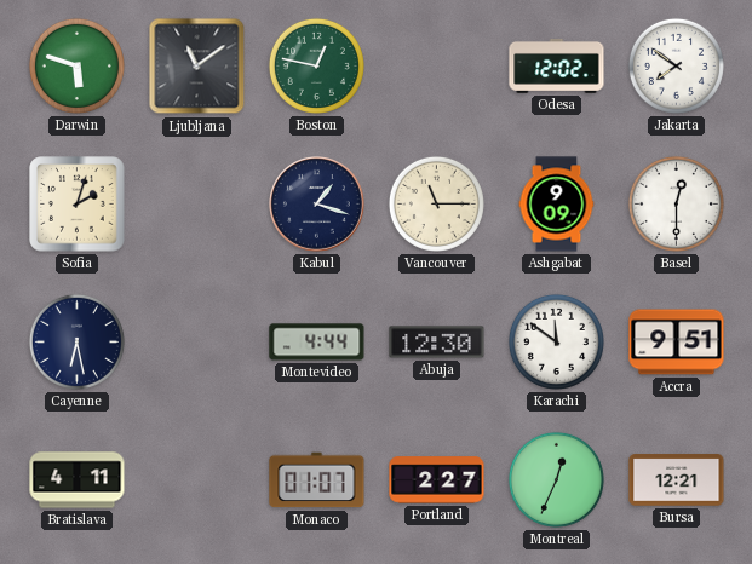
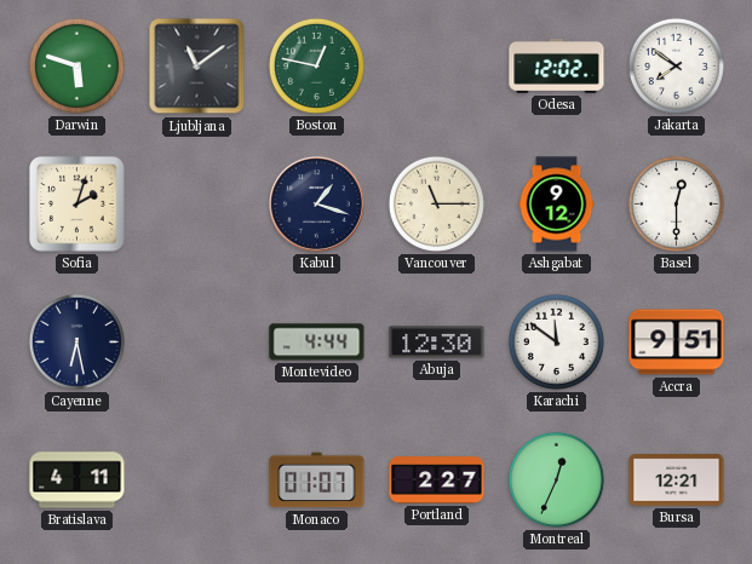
Ashgabat: 9:09 -> 9:12
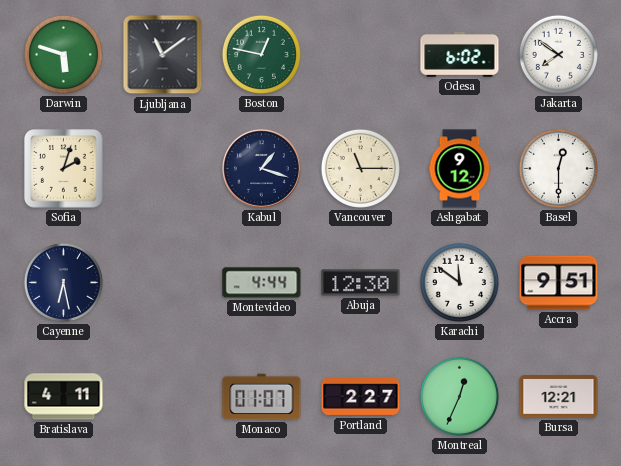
Odesa: 12:02 -> 6:02
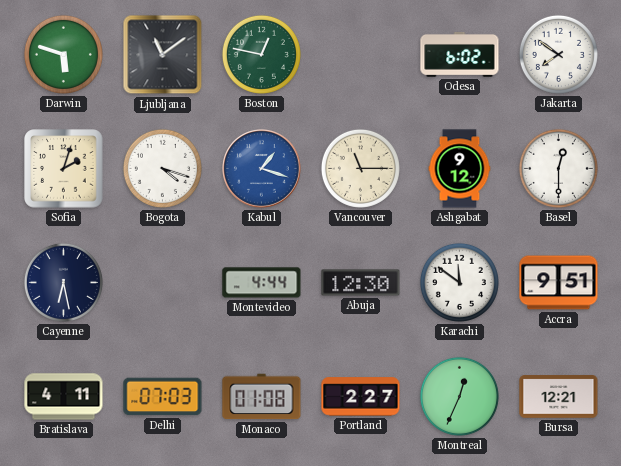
Bogota: none -> 4:18
Kabul dial: navy -> blue
Delhi: none -> 07:03
Monaco: 01:07 -> 01:08
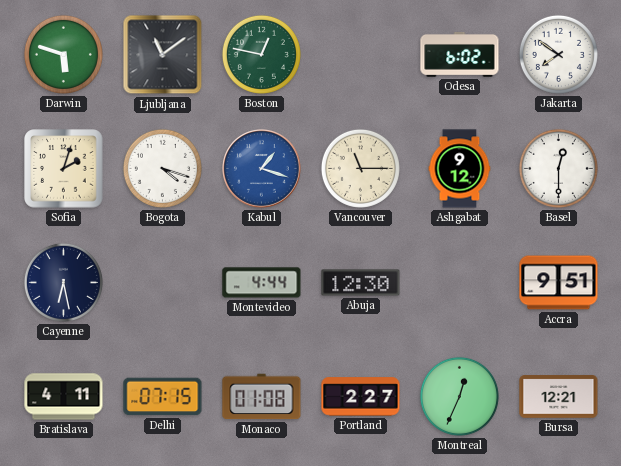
Karachi: 11:51 -> none
Delhi: 07:03 -> 07:15
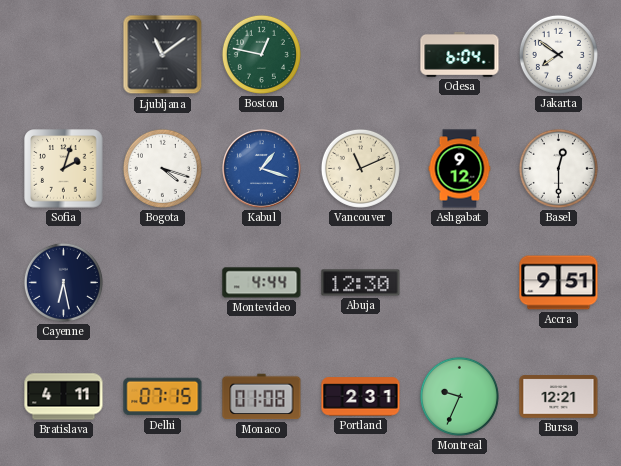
Darwin: 5:48 -> none
Odesa: 6:02 -> 6:04
Vancouver: 11:15 -> 11:11
Portland: 2:27 -> 2:31
Montreal: 12:34 -> 9:34
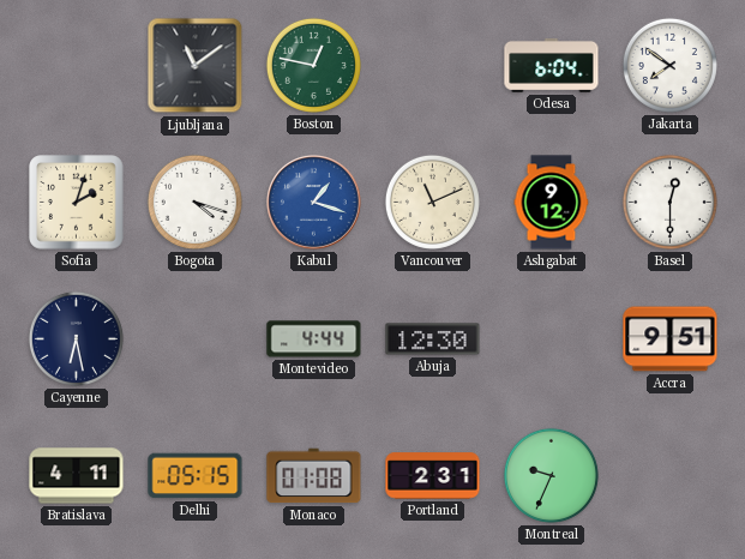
Delhi: 07:15 -> 05:15
Bursa: 12:21 -> none
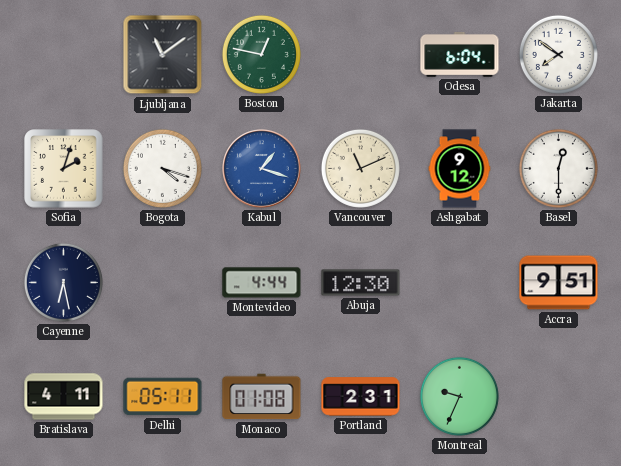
Delhi: 05:15 -> 05:11
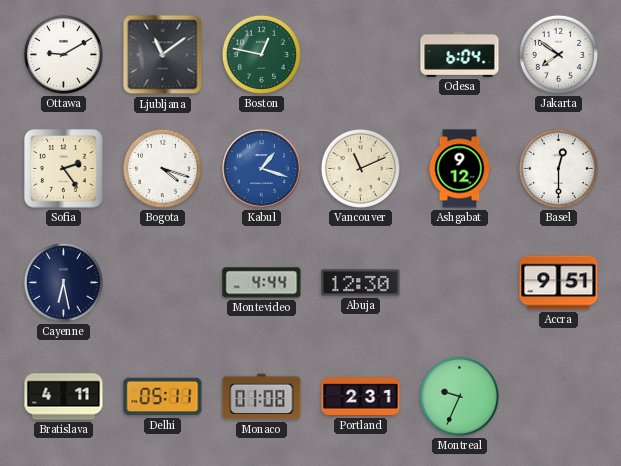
Ottawa: none -> 9:10
Sofia: 2:03 -> 2:24
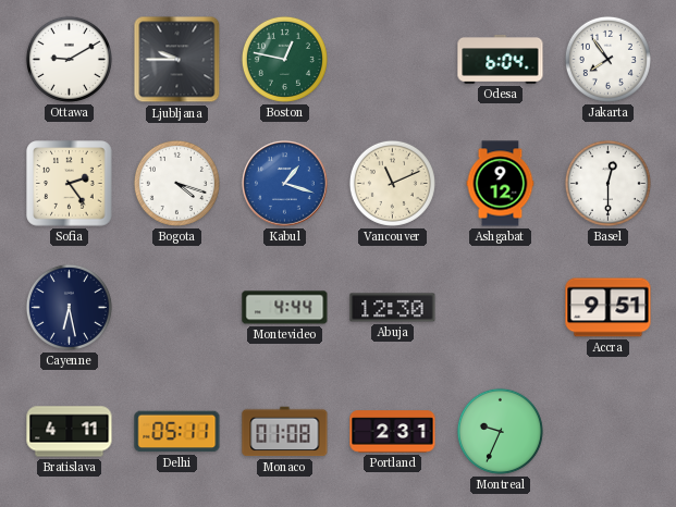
Ljubljana: 11:09 -> 9:45
Jakarta: 7:51 -> 7:54
